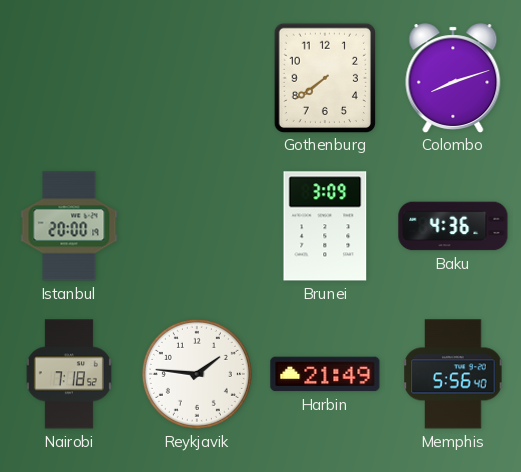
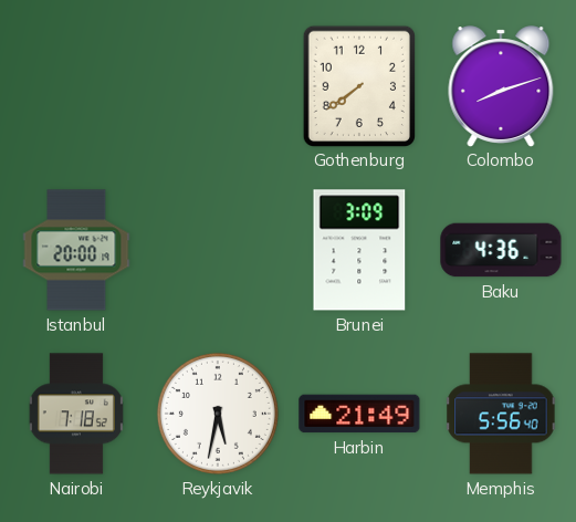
Reykjavik: 1:46 -> 5:32
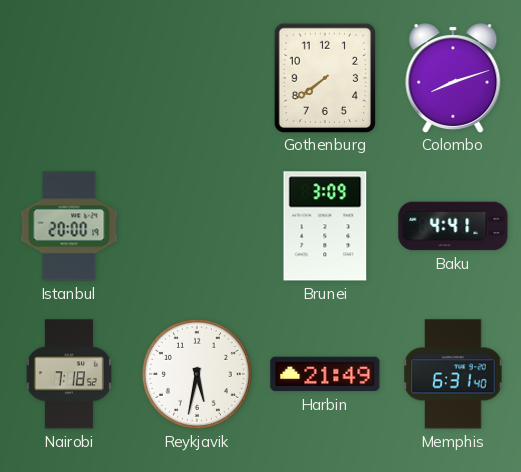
Baku: 4:36 -> 4:41
Memphis: 5:56 -> 6:31
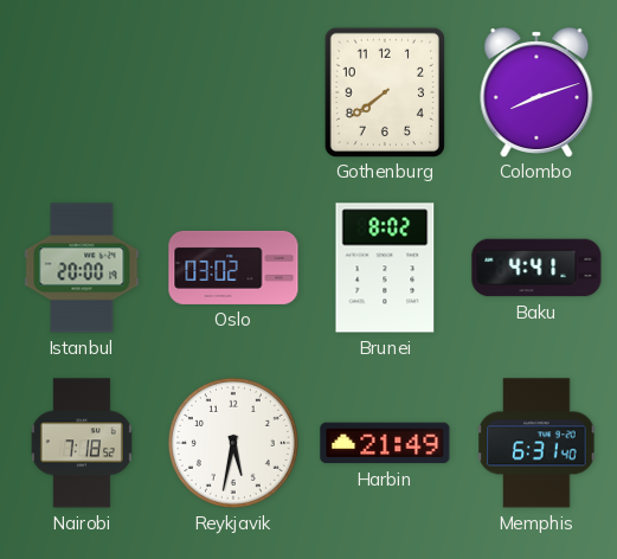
Oslo: none -> 03:02
Brunei: 3:09 -> 8:02
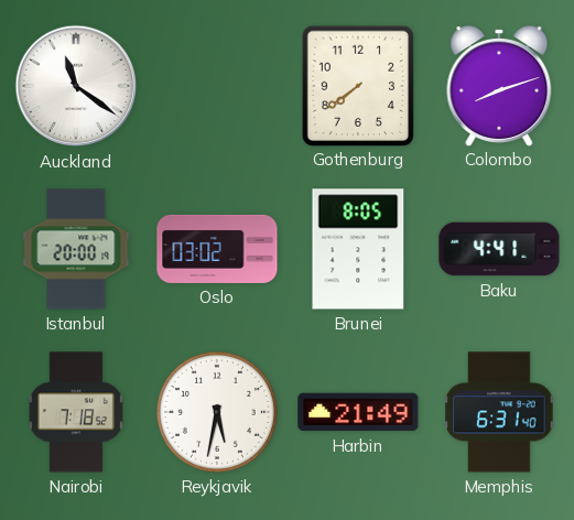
Auckland: none -> 11:21
Brunei: 8:02 -> 8:05
